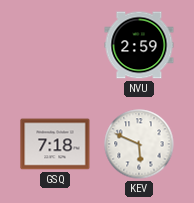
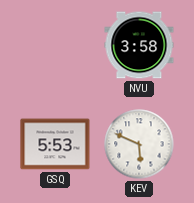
NVU: 2:59 -> 3:58
GSQ: 7:18 -> 5:53
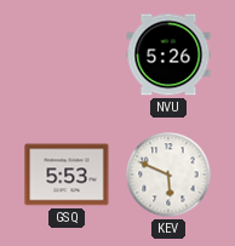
NVU: 3:58 -> 5:26
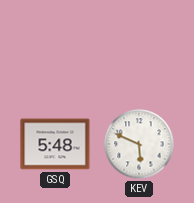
NVU: 5:26 -> none
GSQ: 5:53 -> 5:48
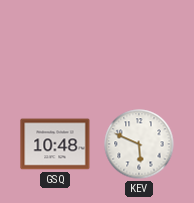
GSQ: 5:48 -> 10:48
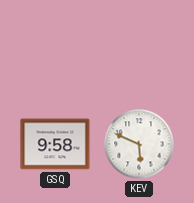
GSQ: 10:48 -> 9:58
